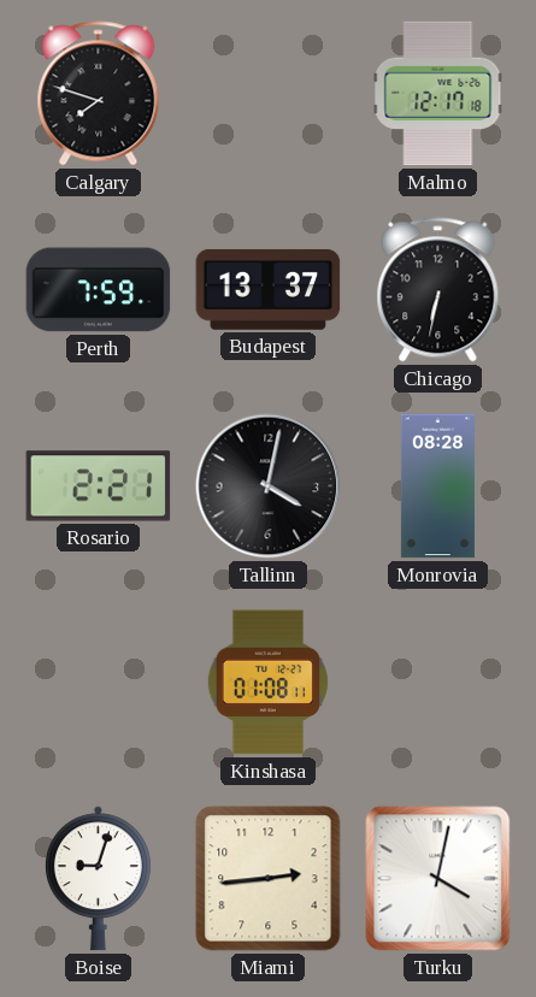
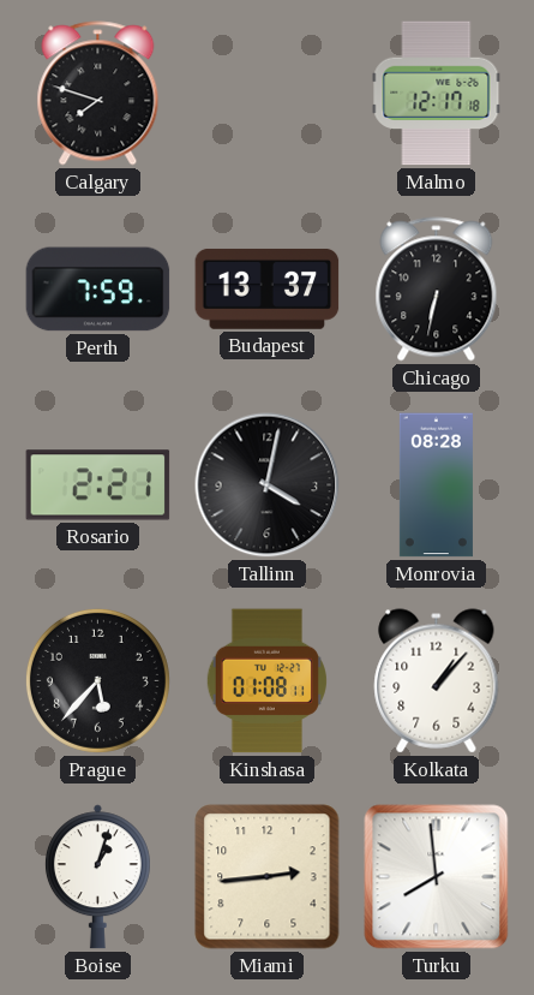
Prague: none -> 5:37
Kolkata: none -> 1:07
Boise: 9:03 -> 1:03
Turku: 4:02 -> 7:59
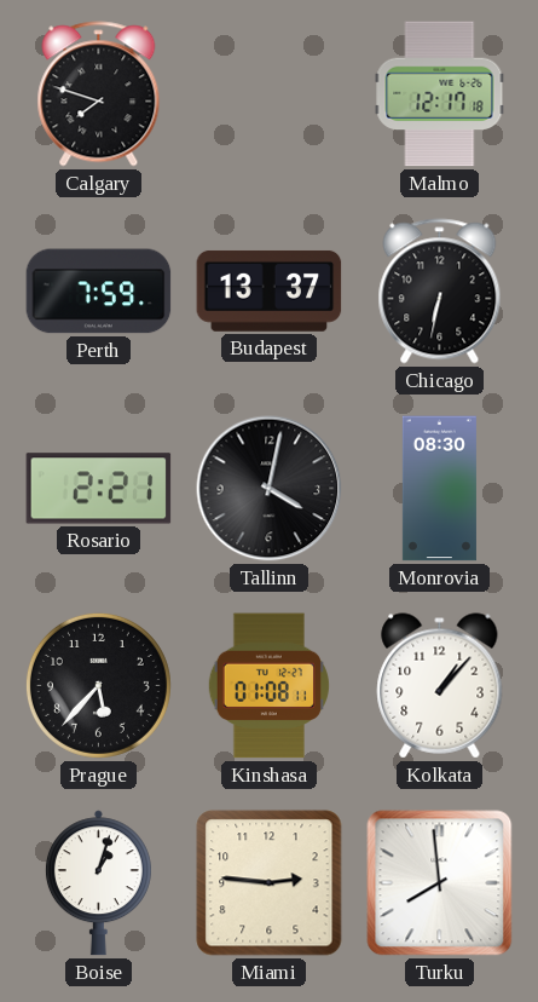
Monrovia: 08:28 -> 08:30
Miami: 2:44 -> 2:46
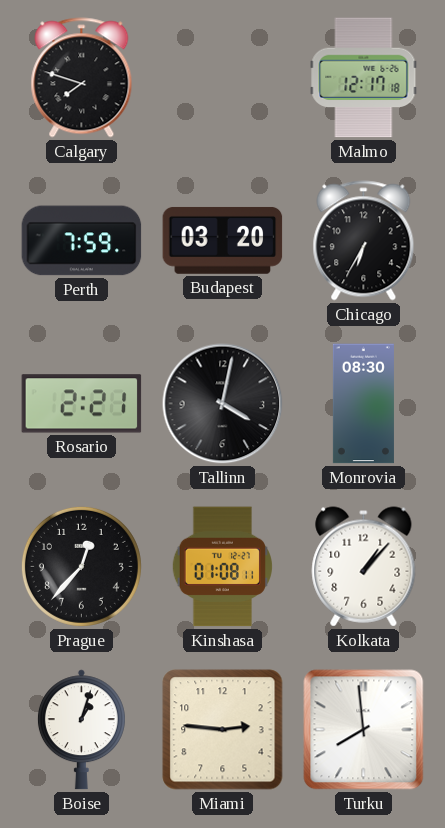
Budapest: 13:37 -> 03:20
Chicago: 6:32 -> 6:35
Prague: 5:37 -> 12:37
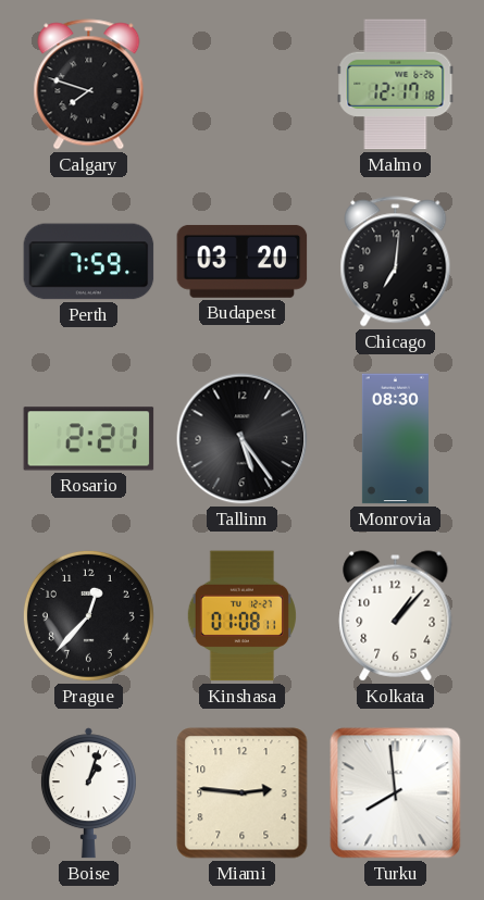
Chicago: 6:35 -> 7:01
Tallinn: 4:02 -> 5:24
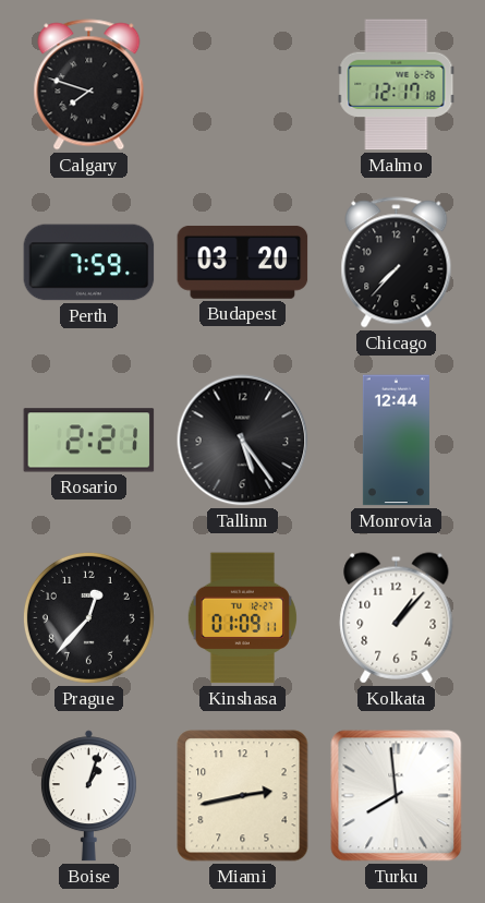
Chicago: 7:01 -> 7:37
Monrovia: 08:30 -> 12:44
Kinshasa: 01:08 -> 01:09
Miami: 2:46 -> 2:43
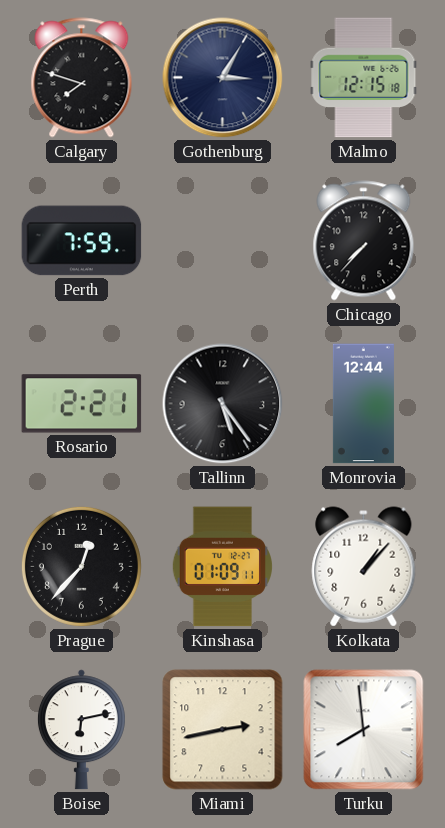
Gothenburg: none -> 3:05
Malmo: 12:17 -> 12:15
Budapest: 03:20 -> none
Boise: 1:03 -> 6:13
